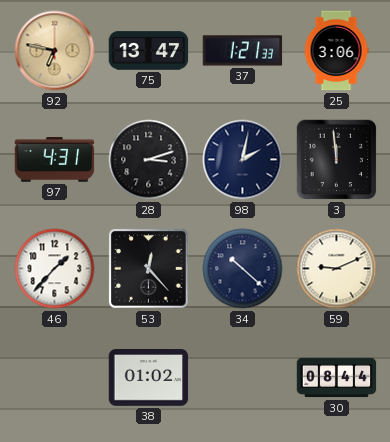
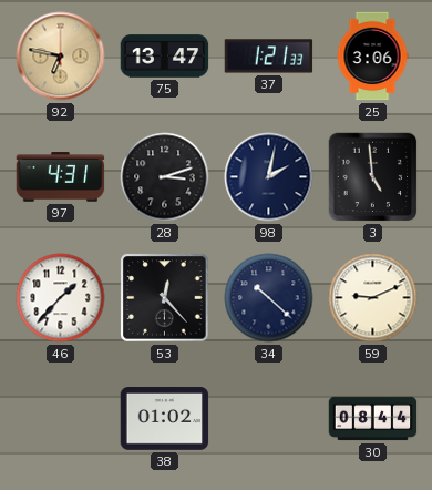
3: 11:59 -> 4:59
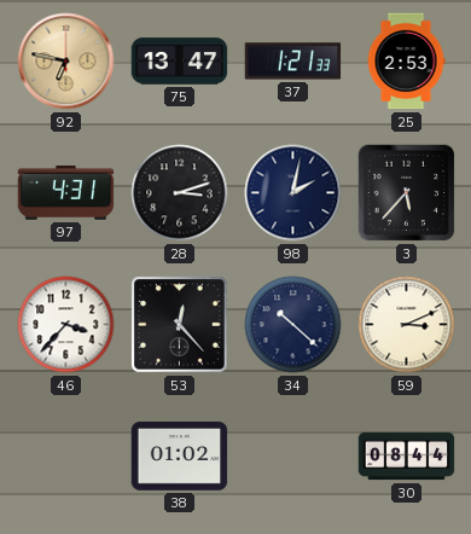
25: 3:06 -> 2:53
3: 4:59 -> 5:37
46: 1:37 -> 3:37
59: 9:11 -> 3:11
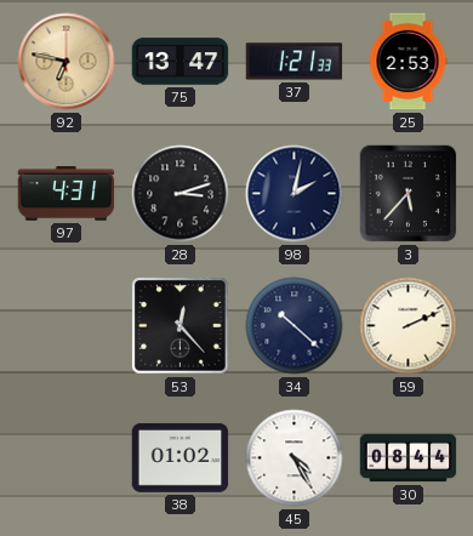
46: 3:37 -> none
59: 3:11 -> 2:11
45: none -> 4:25
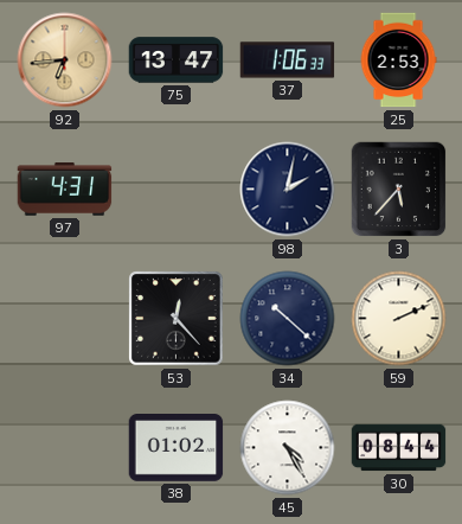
92: 6:47 -> 6:44
37: 1:21 -> 1:06
28: 3:12 -> none
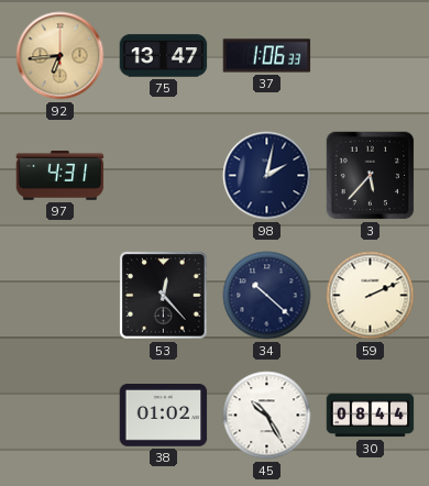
25: 2:53 -> none
45: 4:25 -> 10:25
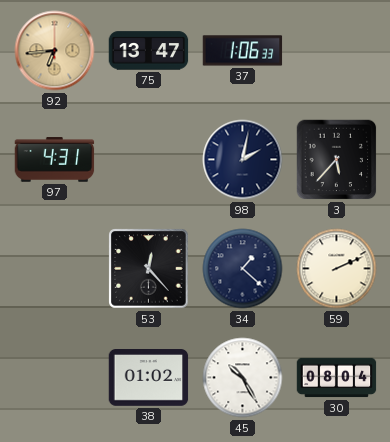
34: 10:22 -> 1:22
30: 08:44 -> 08:04
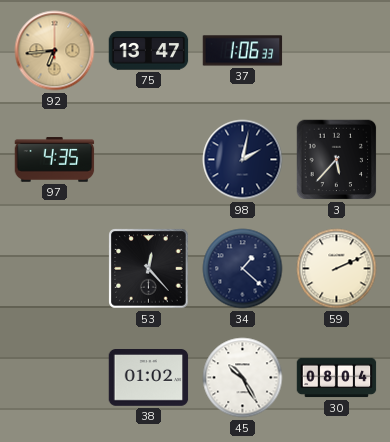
97: 4:31 -> 4:35
